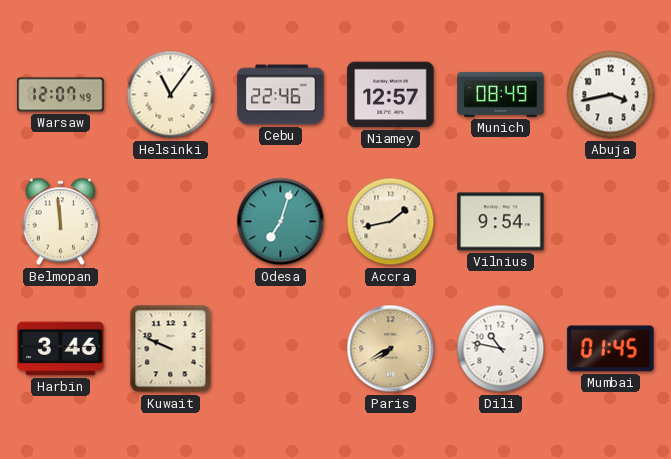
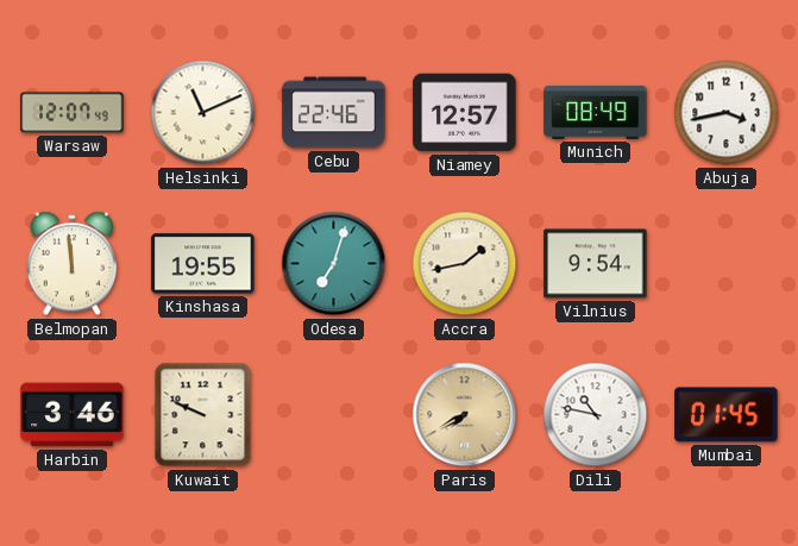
Helsinki: 11:06 -> 11:11
Kinshasa: none -> 19:55
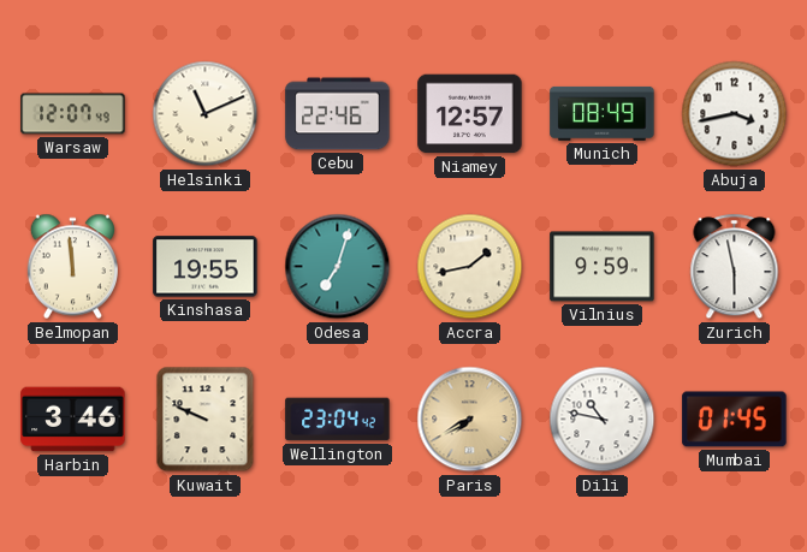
Vilnius: 9:54 -> 9:59
Zurich: none -> 5:58
Wellington: none -> 23:04
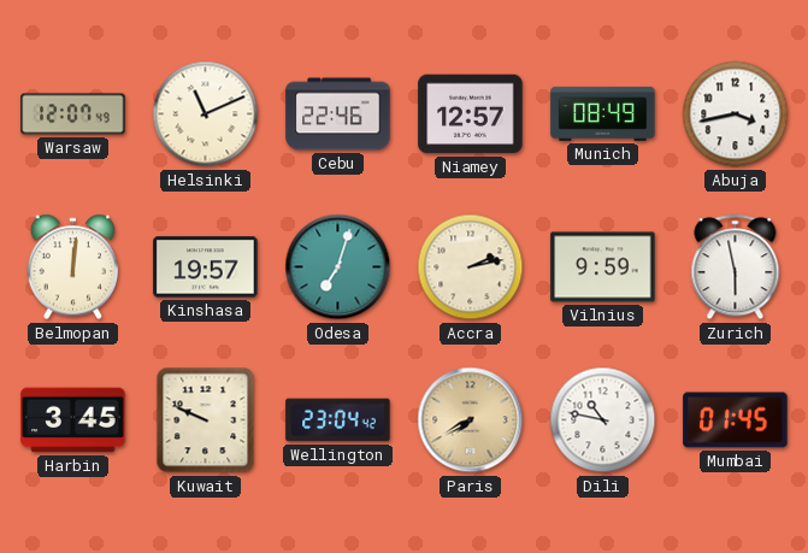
Belmopan: 11:59 -> 12:01
Kinshasa: 19:55 -> 19:57
Accra: 1:43 -> 2:13
Harbin: 3:46 -> 3:45
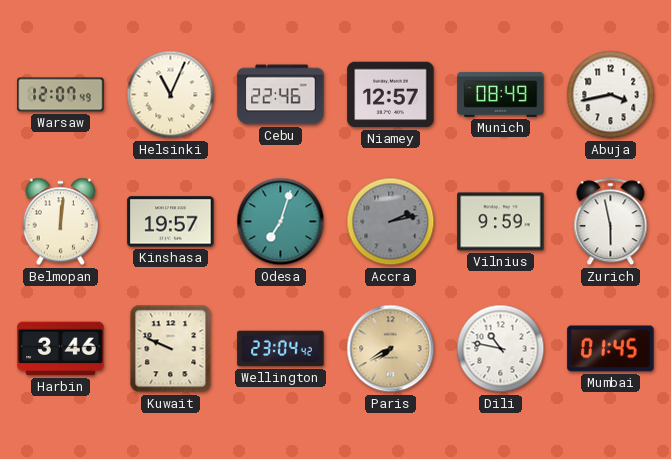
Helsinki: 11:11 -> 11:04
Accra dial: cream -> grey
Harbin: 3:45 -> 3:46
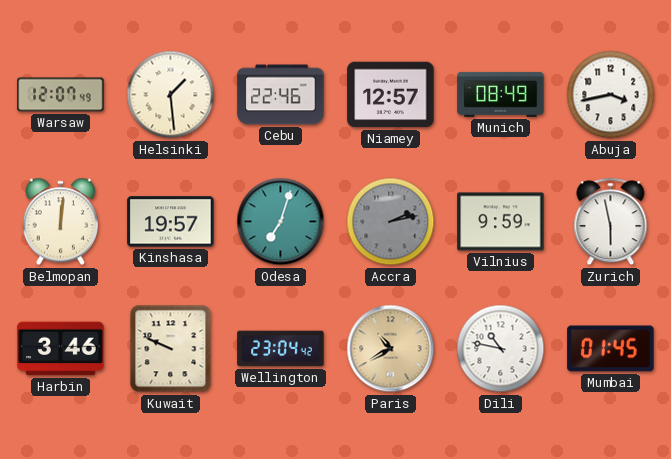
Helsinki: 11:04 -> 1:29
Paris: 7:40 -> 10:40
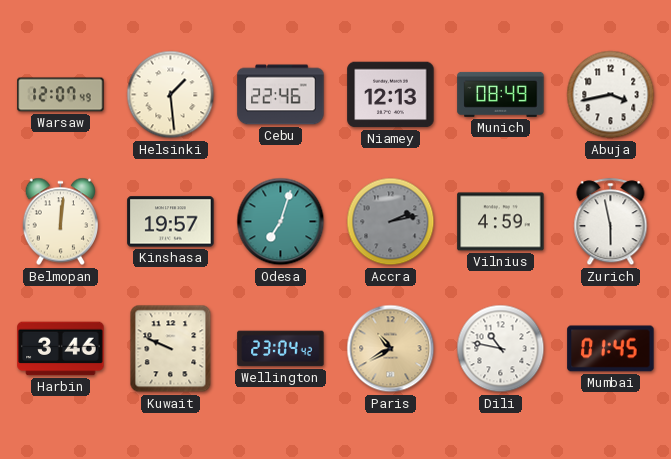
Niamey: 12:57 -> 12:13
Vilnius: 9:59 -> 4:59
